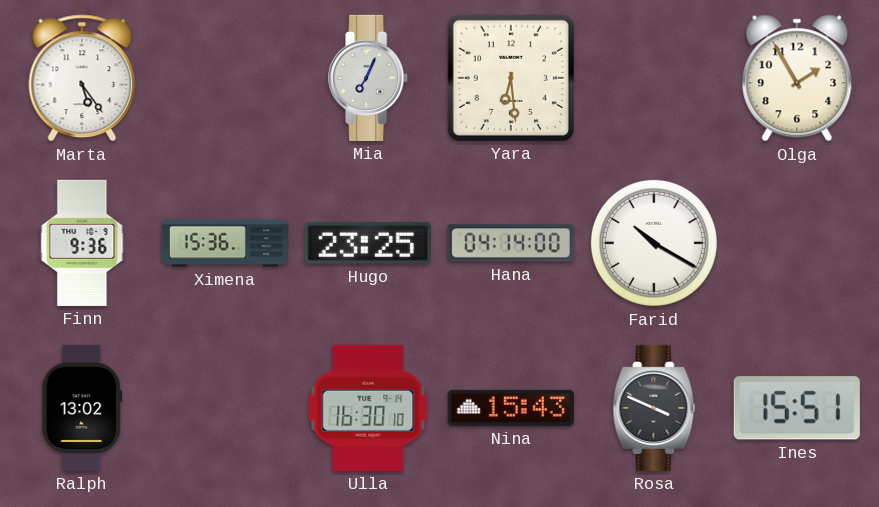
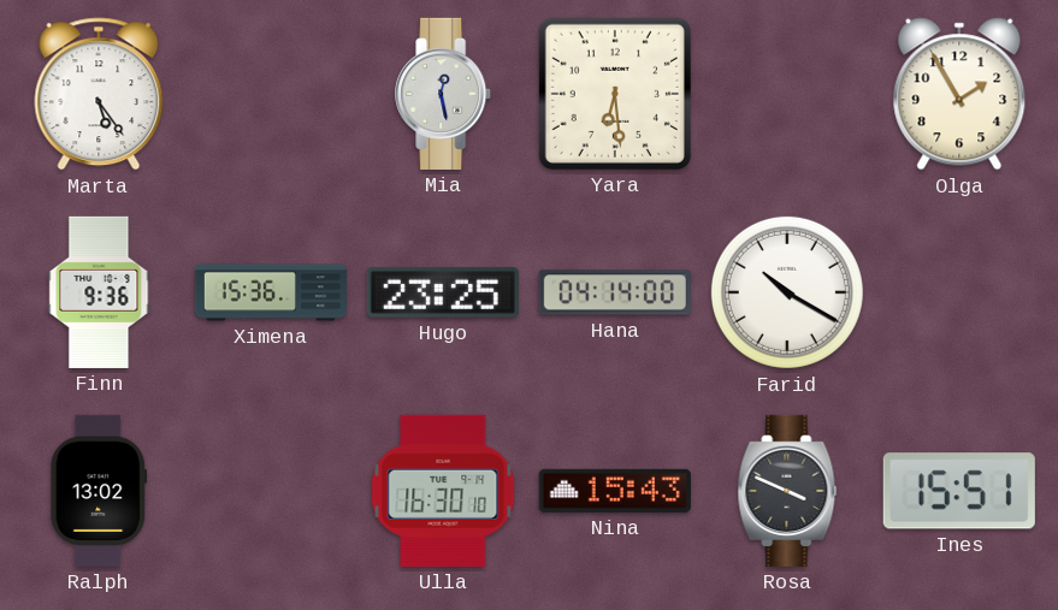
Mia: 7:04 -> 12:28
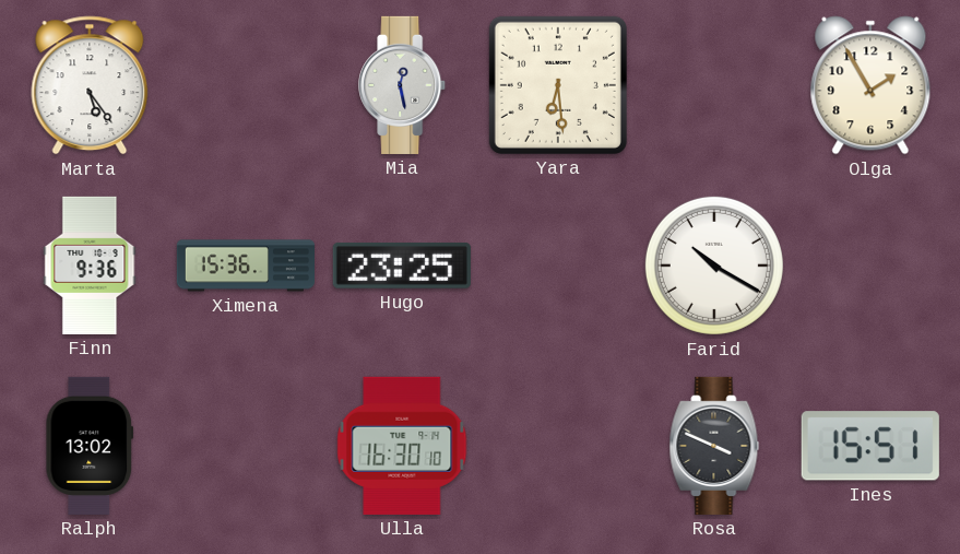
Hana: 04:14 -> none
Nina: 15:43 -> none
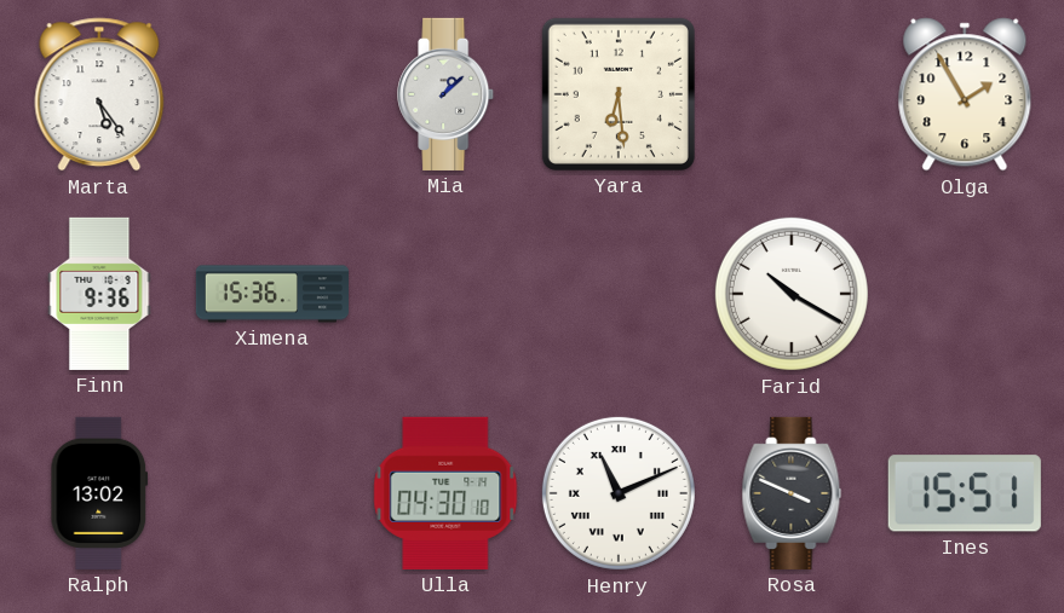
Mia: 12:28 -> 1:08
Hugo: 23:25 -> none
Ulla: 16:30 -> 04:30
Henry: none -> 11:11
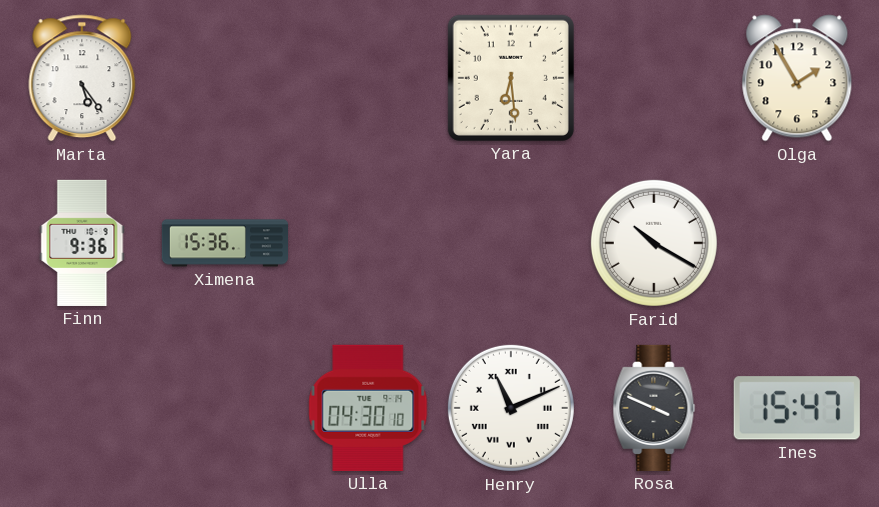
Mia: 1:08 -> none
Ralph: 13:02 -> none
Ines: 15:51 -> 15:47
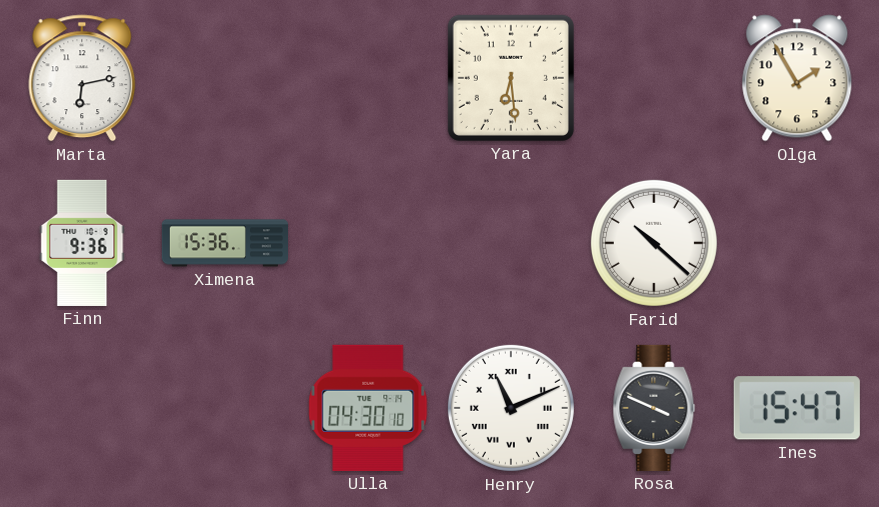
Marta: 5:24 -> 6:13
Farid: 10:20 -> 10:22
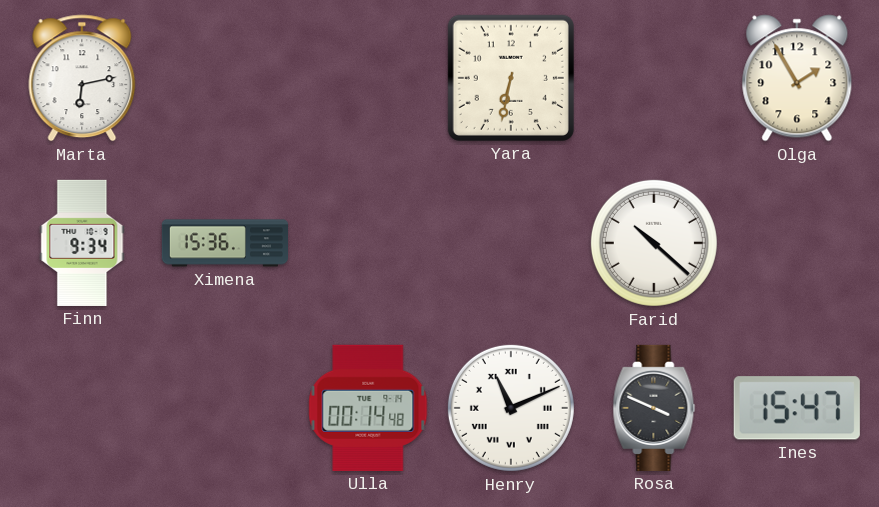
Yara: 6:29 -> 6:32
Finn: 9:36 -> 9:34
Ulla: 04:30 -> 00:14
